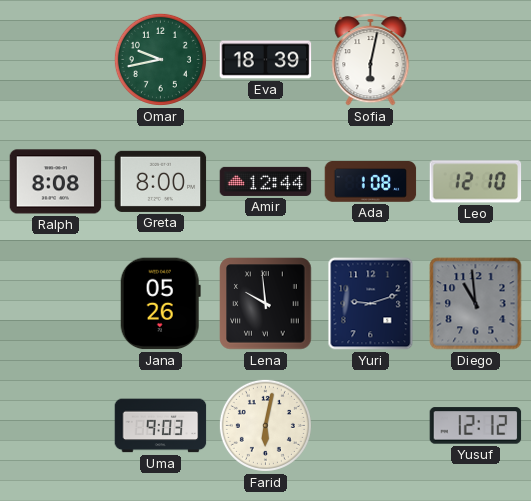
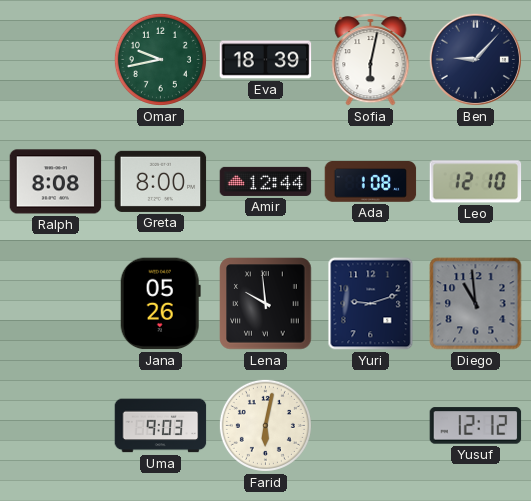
Ben: none -> 9:07
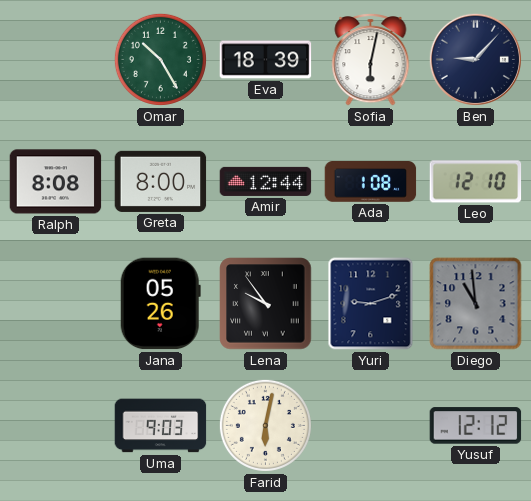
Omar: 9:43 -> 10:25
Lena: 9:59 -> 9:54
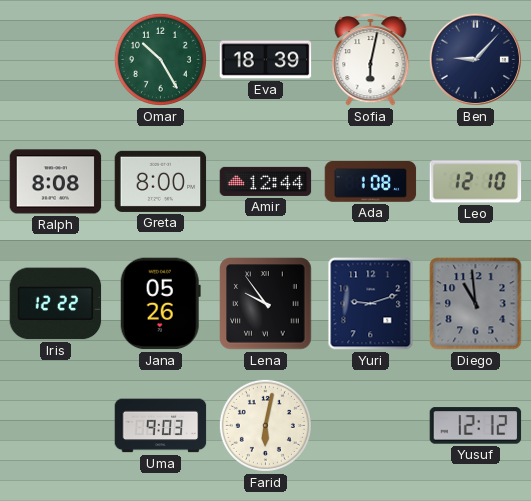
Iris: none -> 12:22
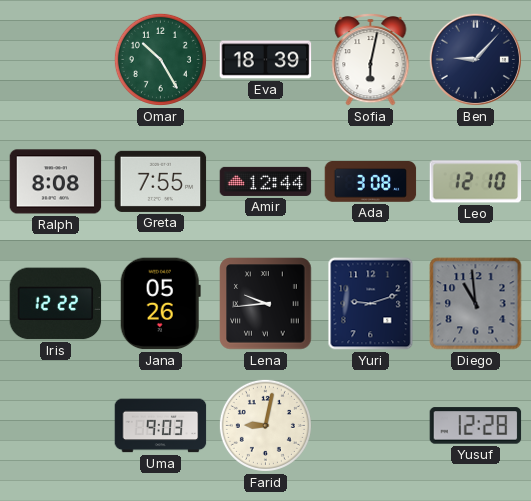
Greta: 8:00 -> 7:55
Ada: 1:08 -> 3:08
Lena: 9:54 -> 9:44
Farid: 6:02 -> 9:02
Yusuf: 12:12 -> 12:28
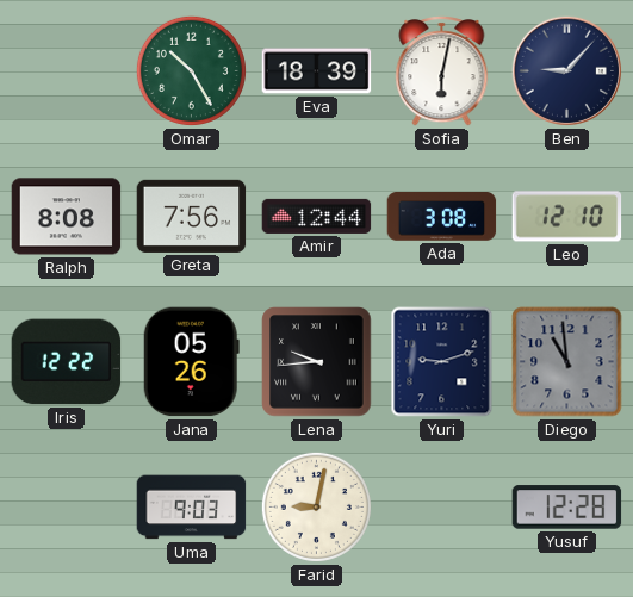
Greta: 7:55 -> 7:56
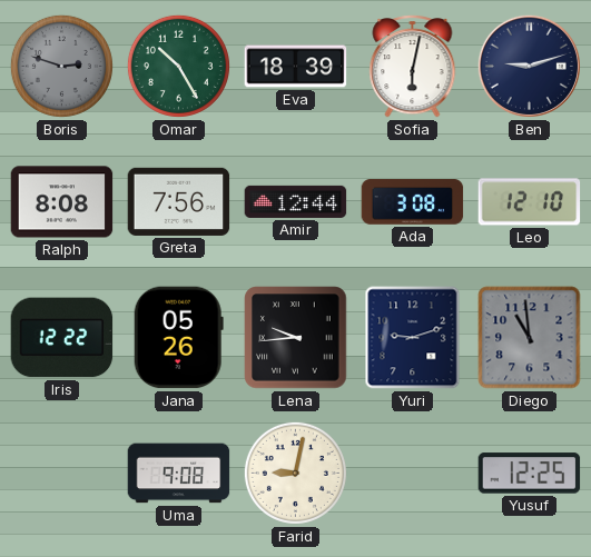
Boris: none -> 2:48
Ben: 9:07 -> 9:12
Uma: 9:03 -> 9:08
Yusuf: 12:28 -> 12:25
